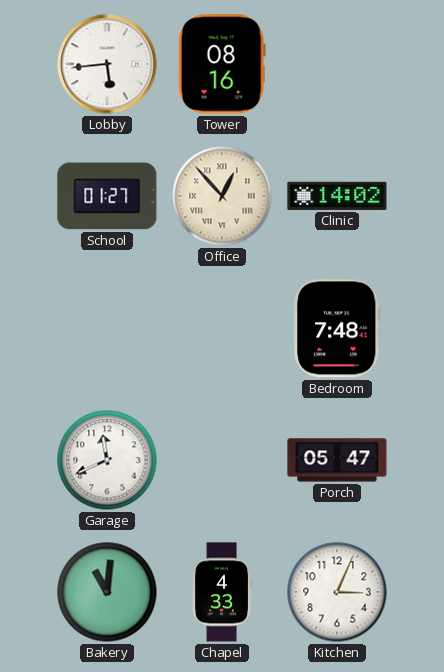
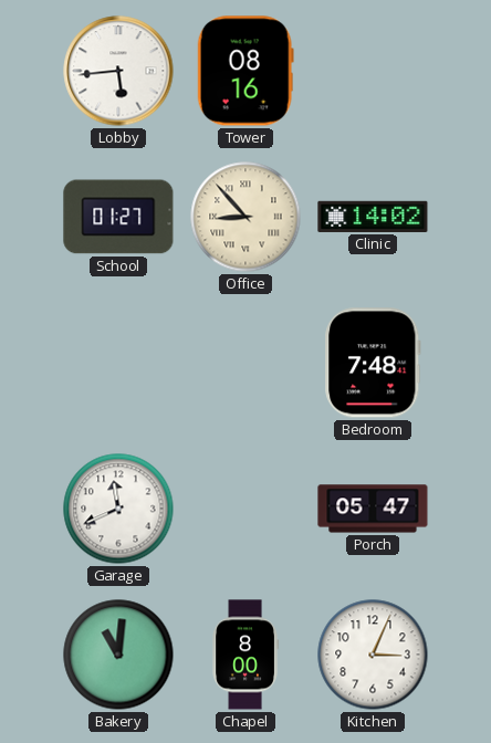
Office: 12:53 -> 8:53
Chapel: 4:33 -> 8:00
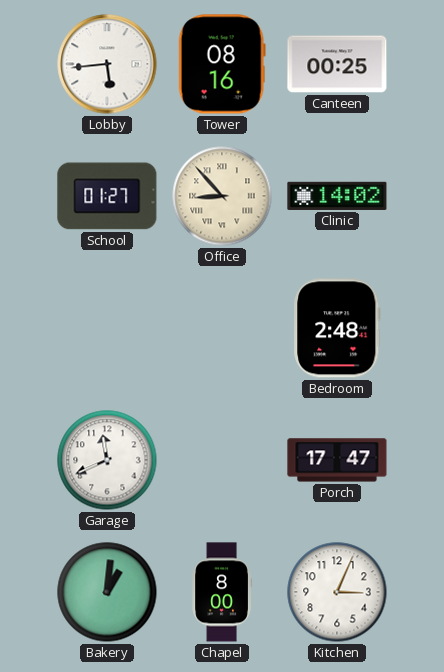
Canteen: none -> 00:25
Bedroom: 7:48 -> 2:48
Porch: 05:47 -> 17:47
Bakery: 11:01 -> 1:01
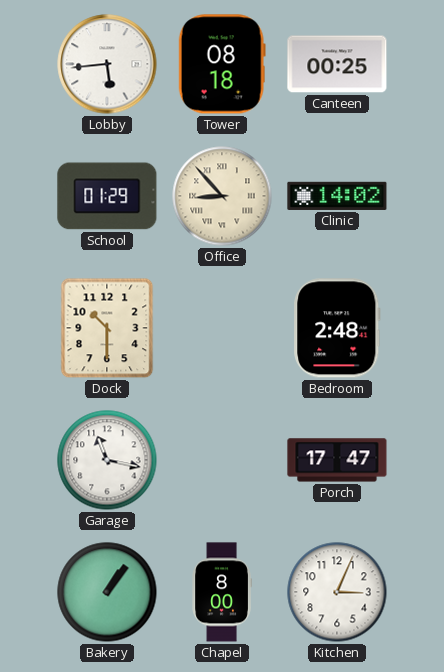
Tower: 08:16 -> 08:18
School: 01:27 -> 01:29
Dock: none -> 10:30
Garage: 11:41 -> 11:17
Bakery: 1:01 -> 1:06
